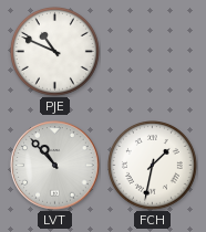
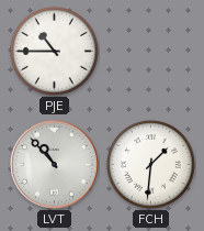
PJE: 10:49 -> 10:45
FCH: 1:32 -> 1:31
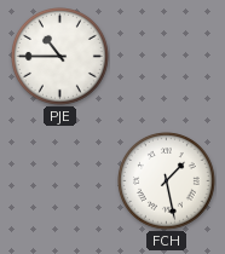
LVT: 10:53 -> none
FCH: 1:31 -> 1:28
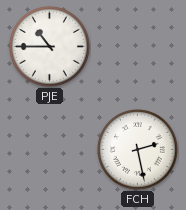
FCH: 1:28 -> 2:28
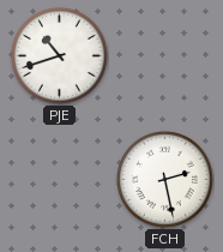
PJE: 10:45 -> 10:42
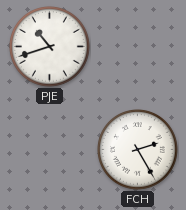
FCH: 2:28 -> 2:25
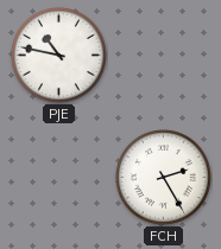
PJE: 10:42 -> 10:47
